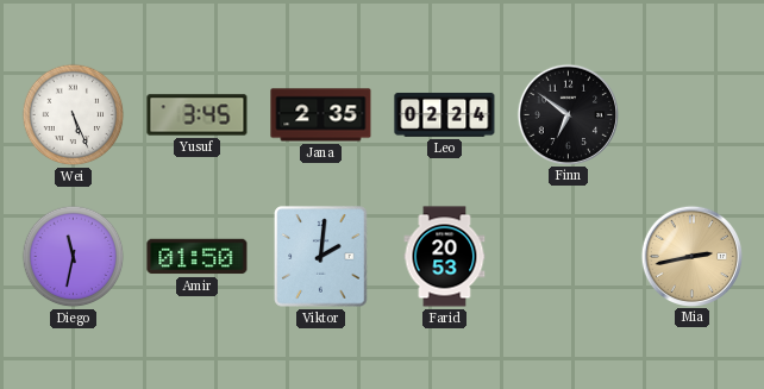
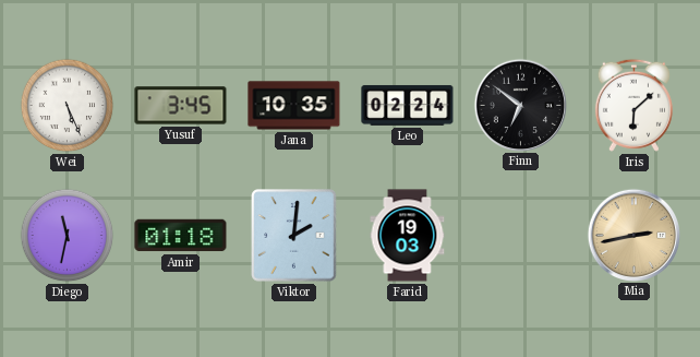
Jana: 2:35 -> 10:35
Iris: none -> 6:08
Amir: 01:50 -> 01:18
Farid: 20:53 -> 19:03
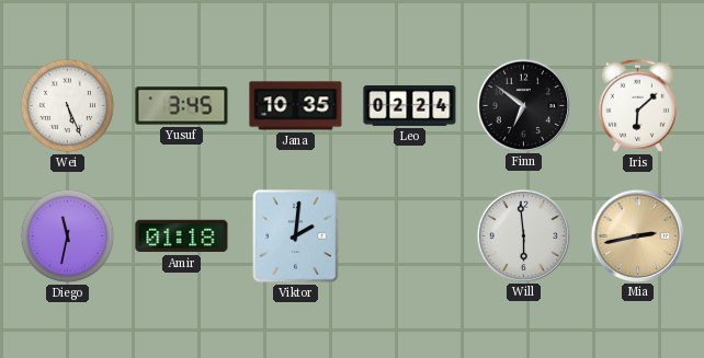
Farid: 19:03 -> none
Will: none -> 5:59
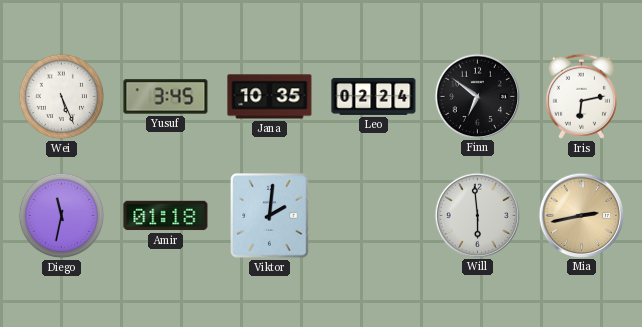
Iris: 6:08 -> 6:13
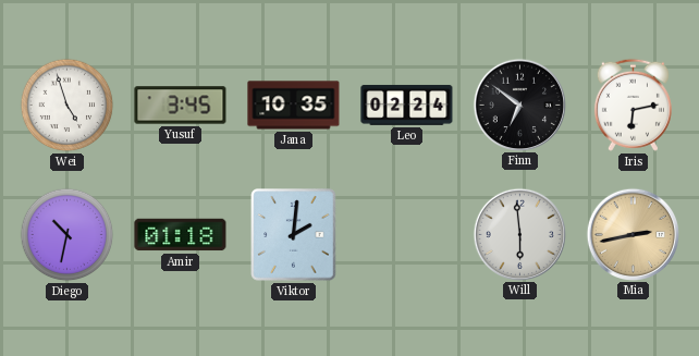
Wei: 5:26 -> 4:57
Diego: 11:32 -> 10:32
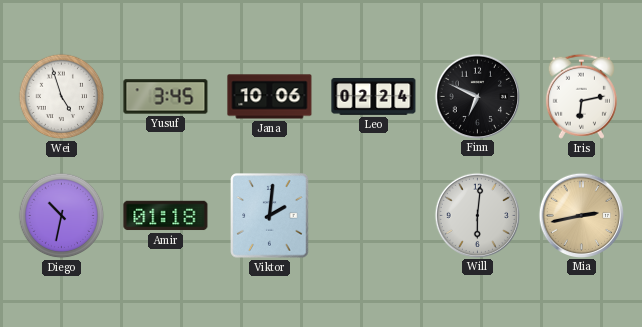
Jana: 10:35 -> 10:06
Finn: 6:51 -> 6:49
Will: 5:59 -> 6:01
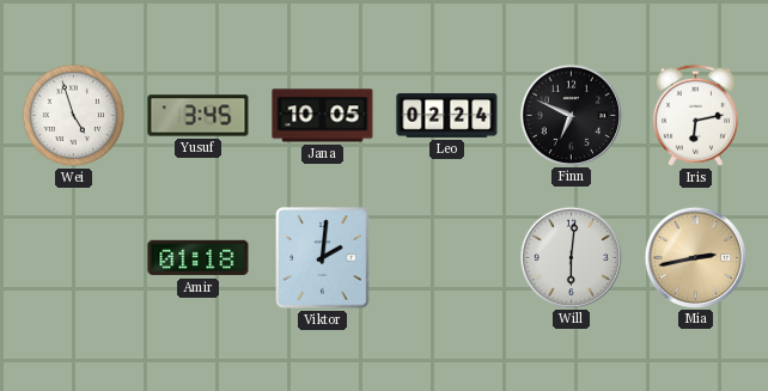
Jana: 10:06 -> 10:05
Diego: 10:32 -> none
